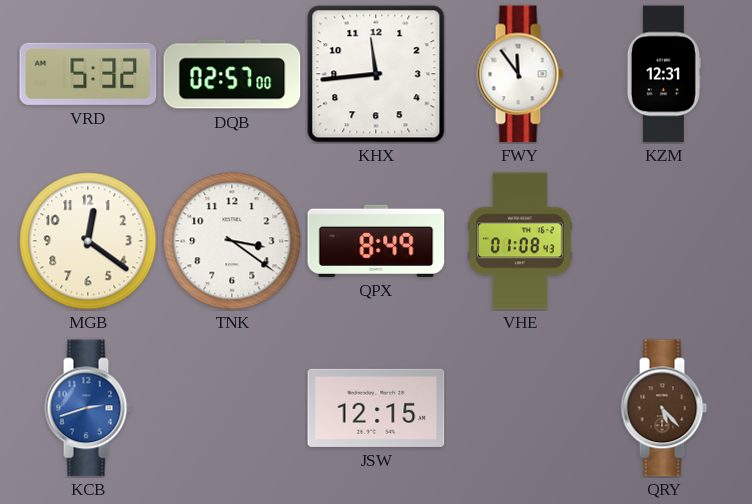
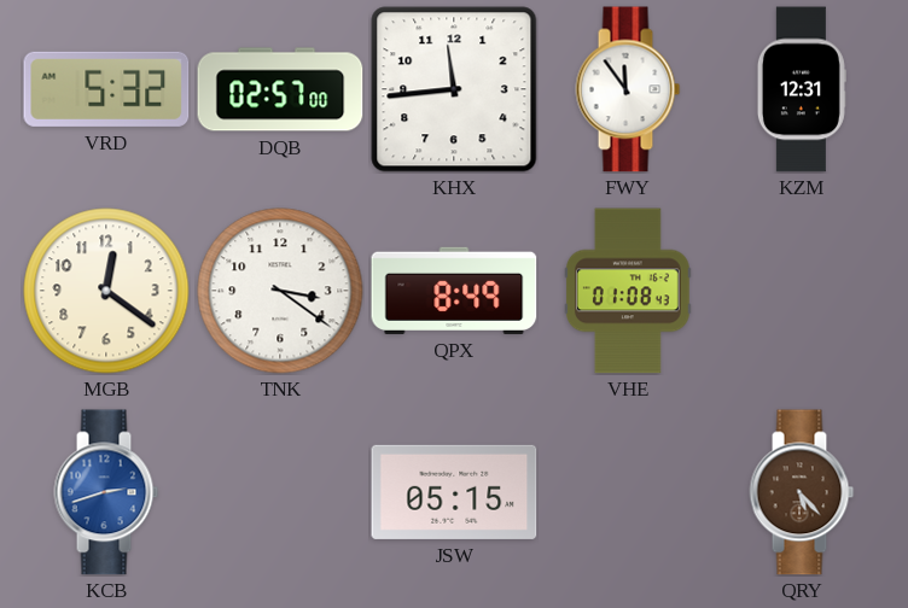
JSW: 12:15 -> 05:15
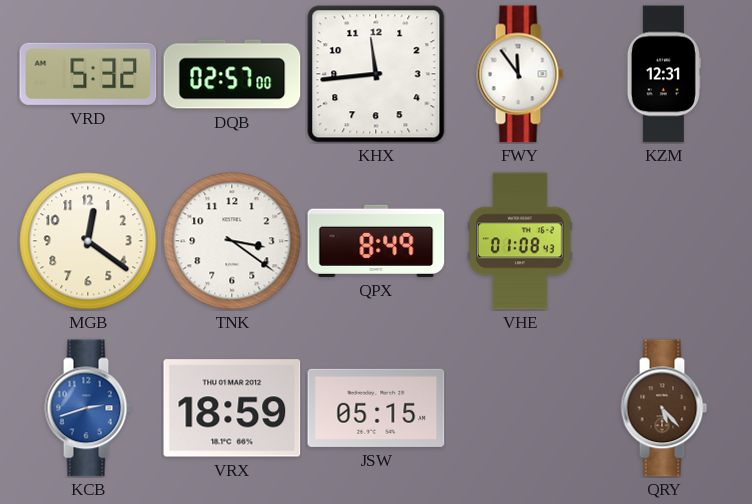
VRX: none -> 18:59
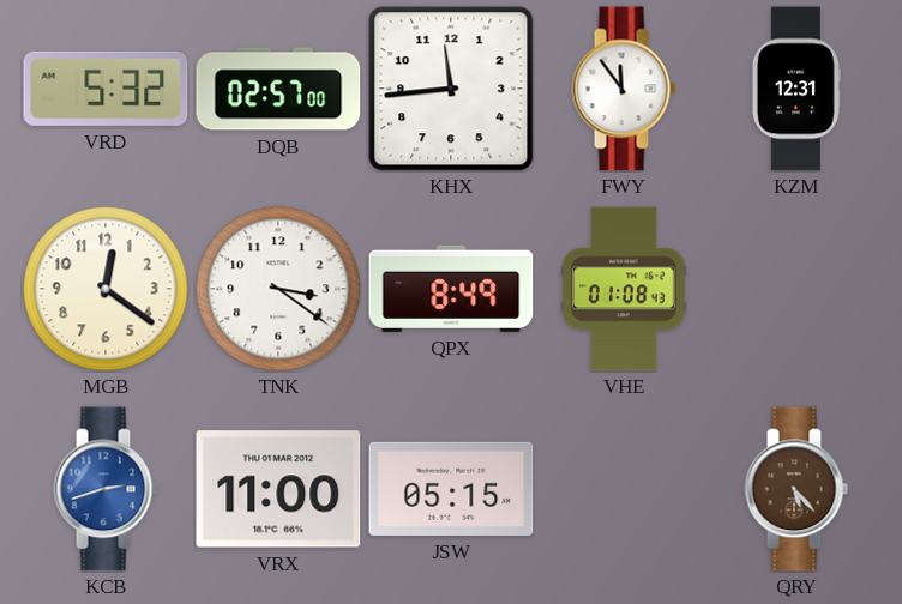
VRX: 18:59 -> 11:00
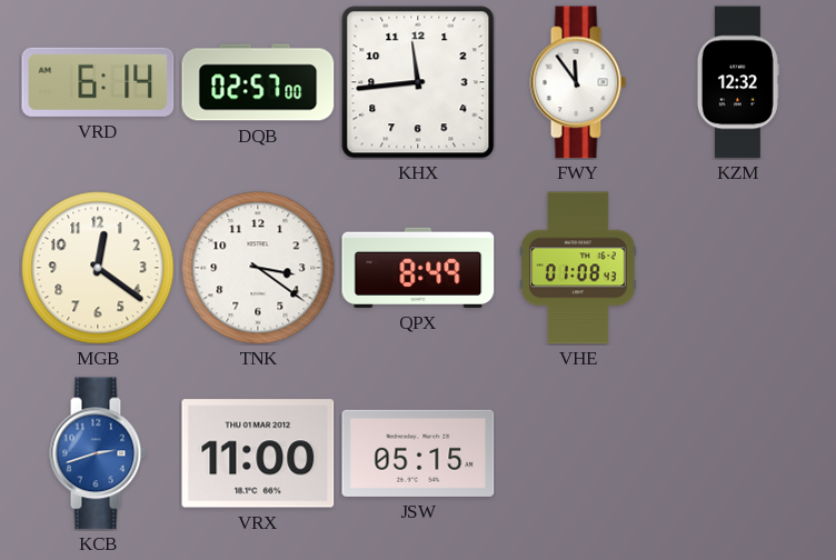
VRD: 5:32 -> 6:14
KZM: 12:31 -> 12:32
QRY: 5:23 -> none
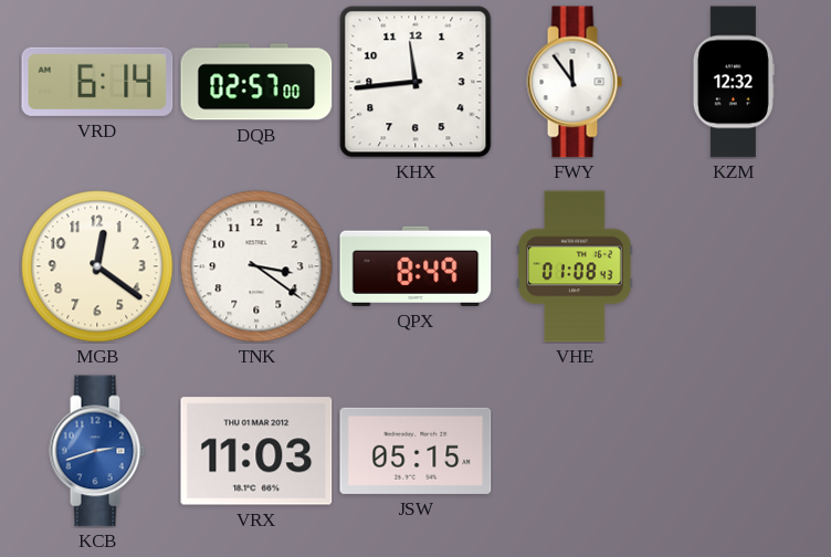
VRX: 11:00 -> 11:03
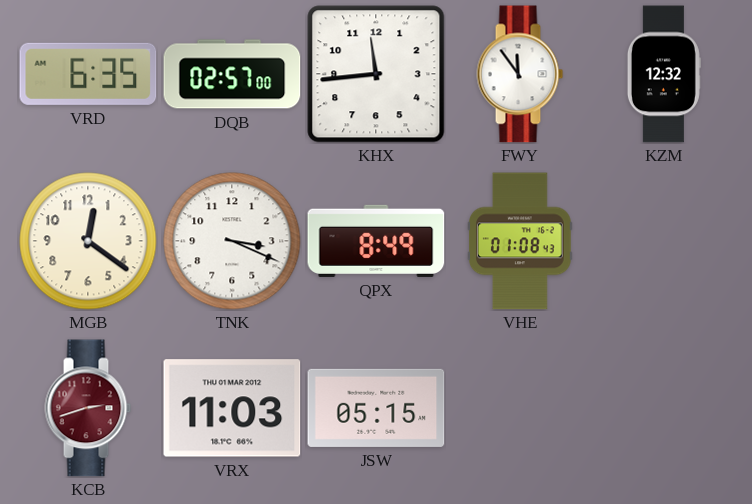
VRD: 6:14 -> 6:35
TNK: 3:21 -> 3:19
KCB dial: blue -> burgundy
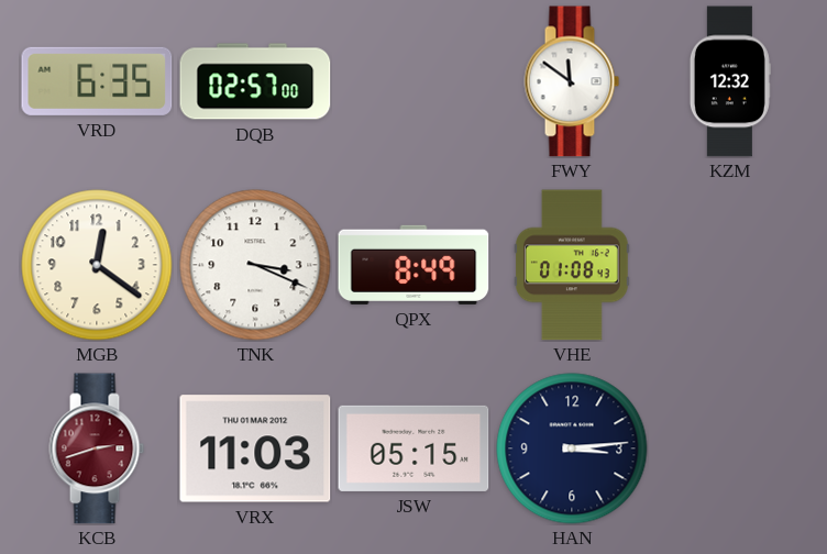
KHX: 11:44 -> none
FWY: 11:54 -> 11:51
HAN: none -> 3:14
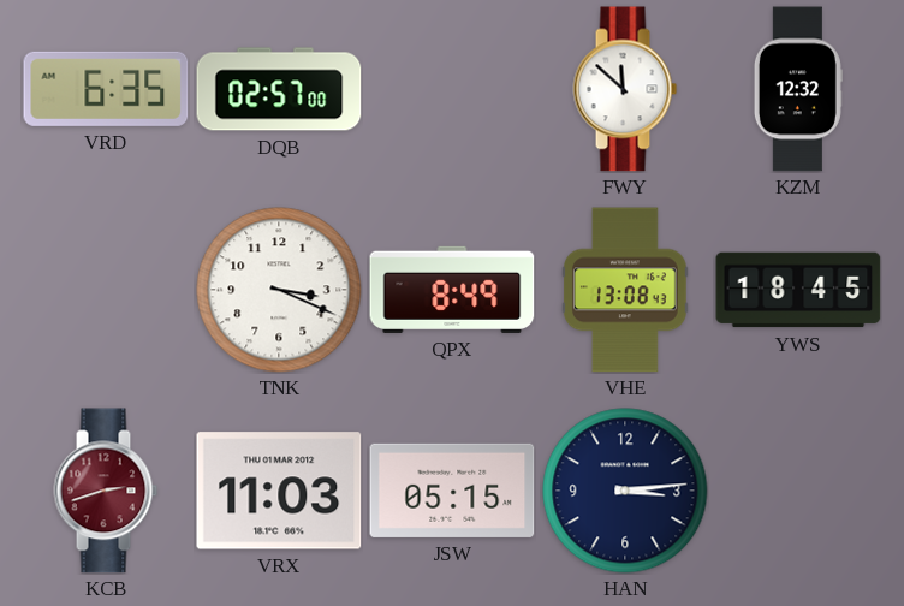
FWY: 11:51 -> 11:52
MGB: 12:21 -> none
VHE: 01:08 -> 13:08
YWS: none -> 18:45
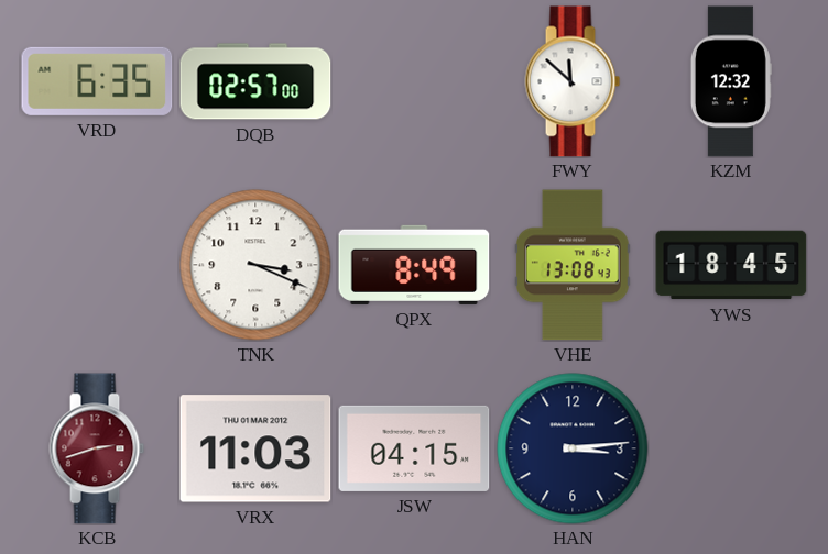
JSW: 05:15 -> 04:15
